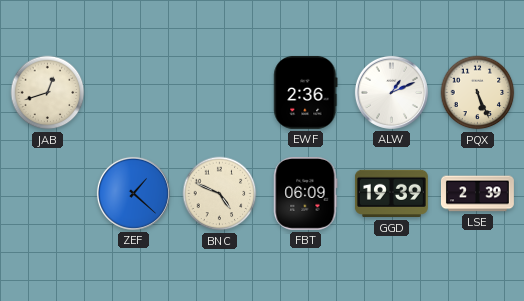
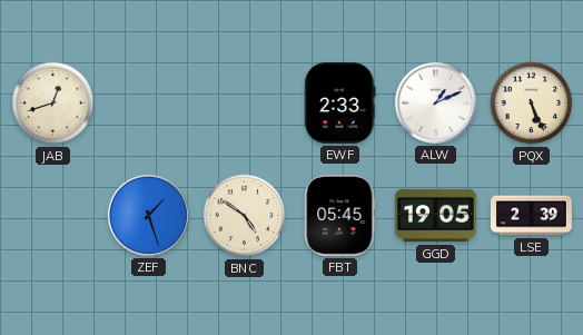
EWF: 2:36 -> 2:33
ZEF: 1:22 -> 1:27
BNC: 4:49 -> 4:51
FBT: 06:09 -> 05:45
GGD: 19:39 -> 19:05
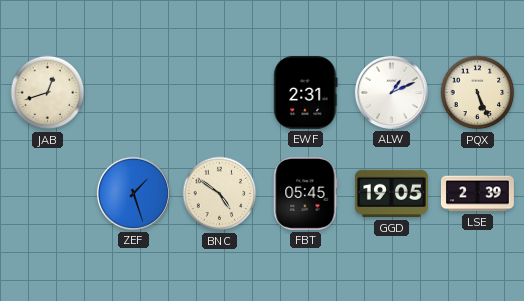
EWF: 2:33 -> 2:31
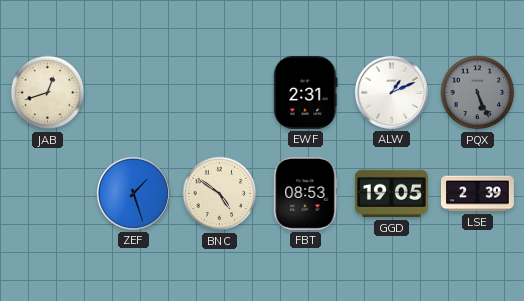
PQX dial: cream -> grey
FBT: 05:45 -> 08:53
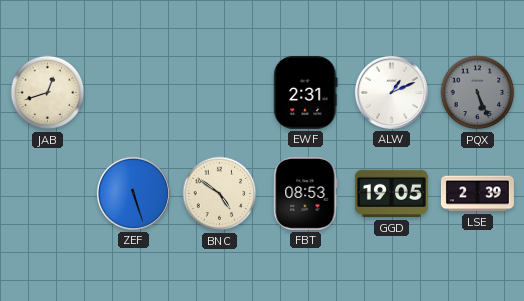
ZEF: 1:27 -> 5:27
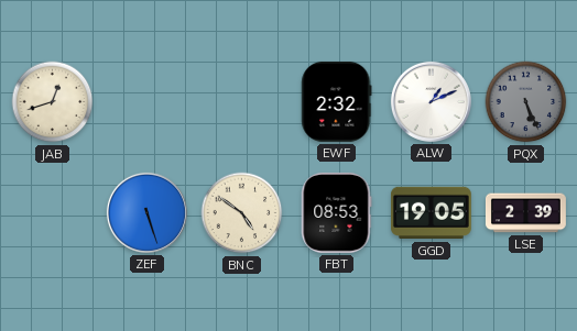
EWF: 2:31 -> 2:32
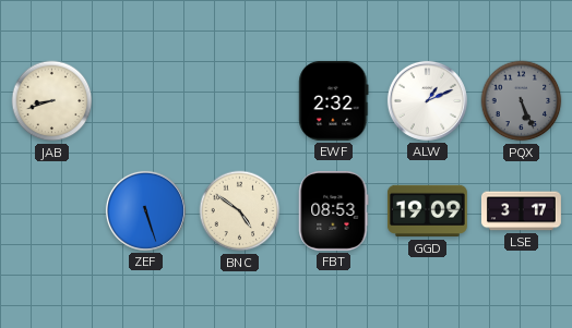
JAB: 12:42 -> 8:42
GGD: 19:05 -> 19:09
LSE: 2:39 -> 3:17
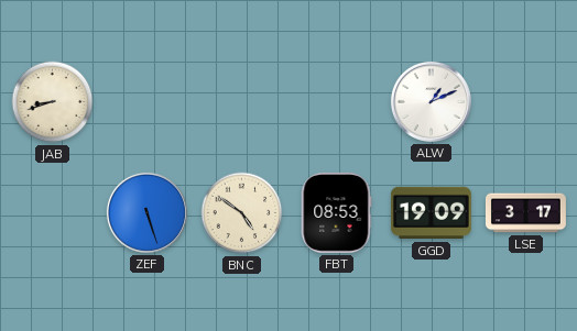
EWF: 2:32 -> none
PQX: 5:26 -> none
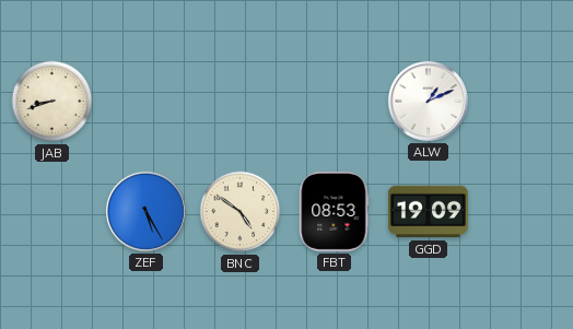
ZEF: 5:27 -> 5:25
LSE: 3:17 -> none
